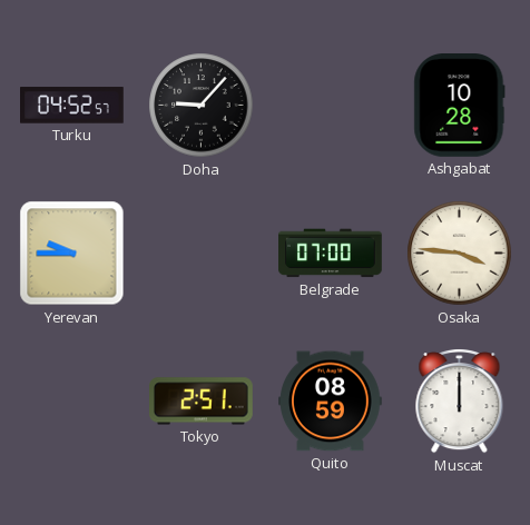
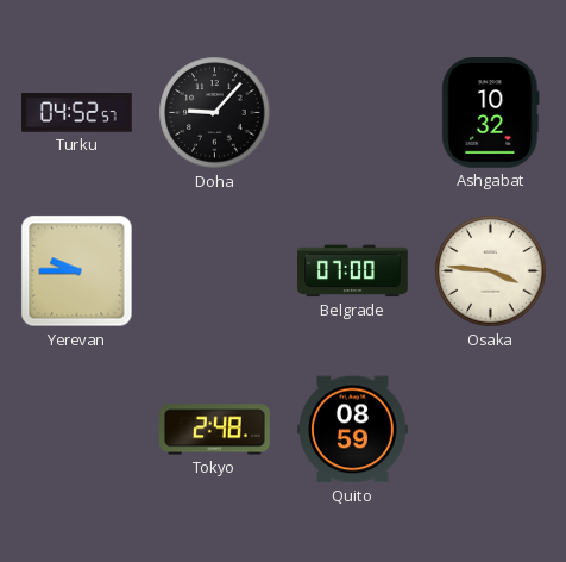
Ashgabat: 10:28 -> 10:32
Tokyo: 2:51 -> 2:48
Muscat: 12:00 -> none
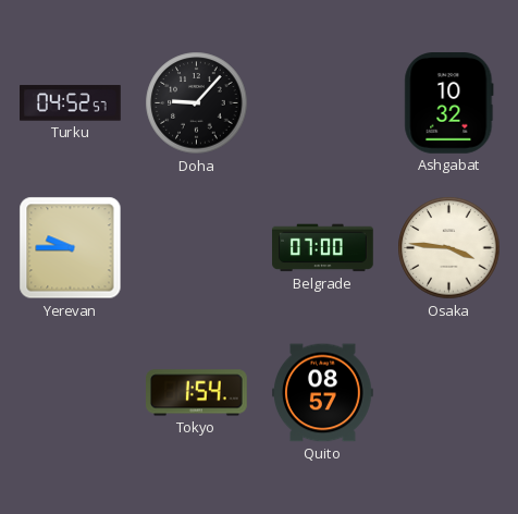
Tokyo: 2:48 -> 1:54
Quito: 08:59 -> 08:57
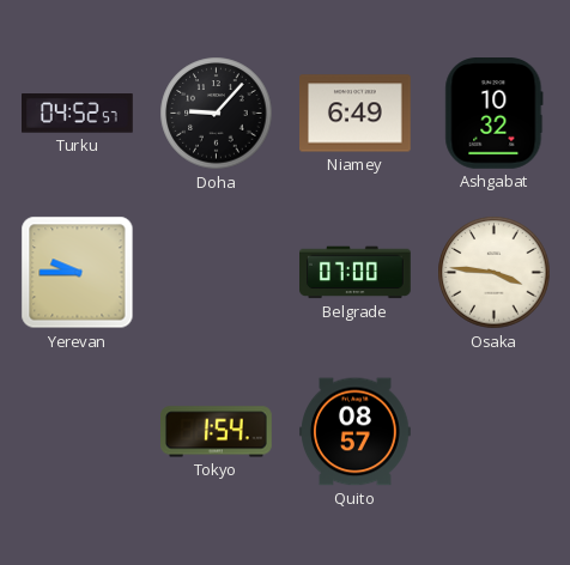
Niamey: none -> 6:49
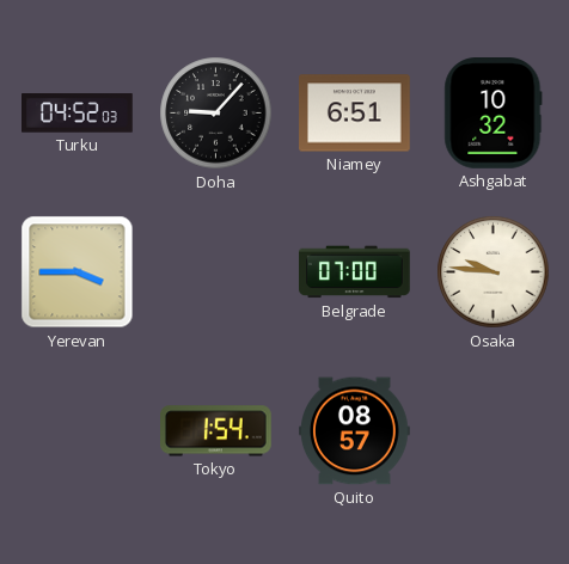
Turku: 04:52:57 -> 04:52:03
Niamey: 6:49 -> 6:51
Yerevan: 9:45 -> 3:45
Osaka: 3:46 -> 9:46
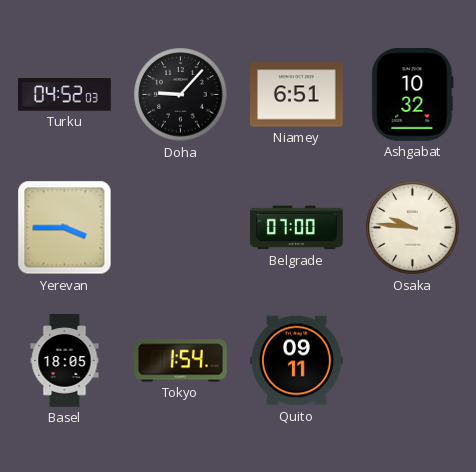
Basel: none -> 18:05
Quito: 08:57 -> 09:11
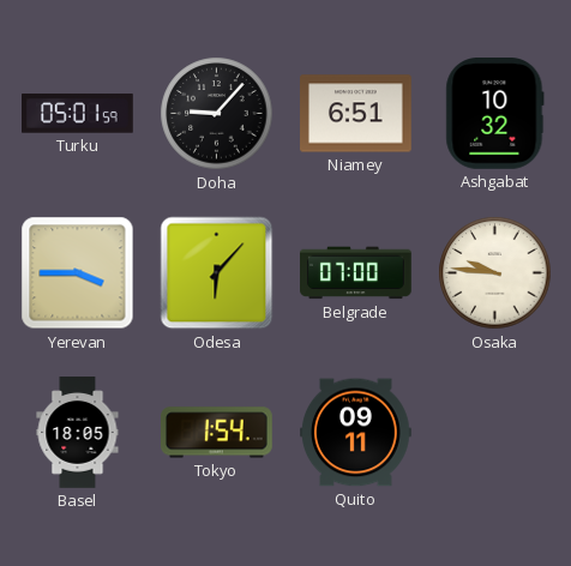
Turku: 04:52 -> 05:01
Odesa: none -> 6:07
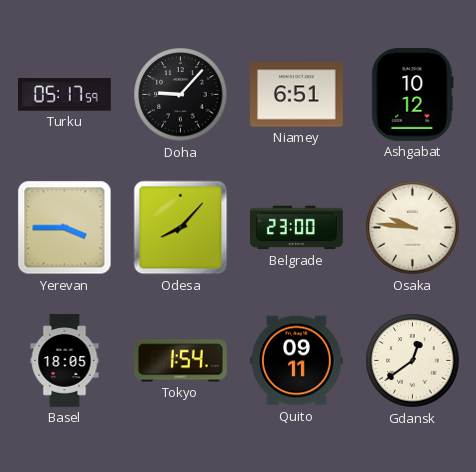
Turku: 05:01 -> 05:17
Ashgabat: 10:32 -> 10:12
Odesa: 6:07 -> 8:07
Belgrade: 07:00 -> 23:00
Gdansk: none -> 12:39
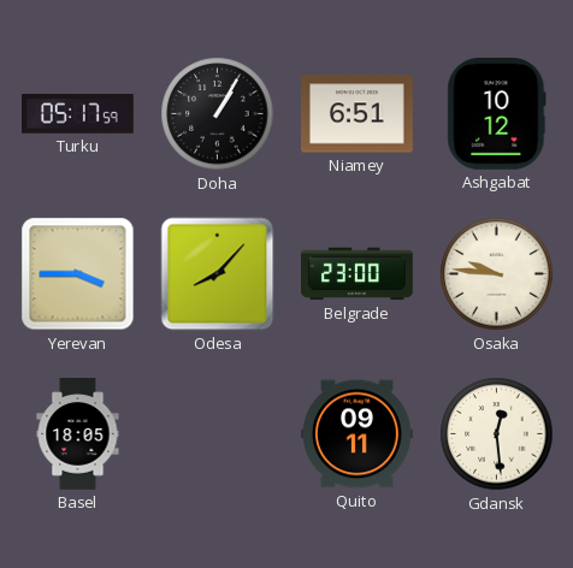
Doha: 9:07 -> 1:05
Tokyo: 1:54 -> none
Gdansk: 12:39 -> 12:29
